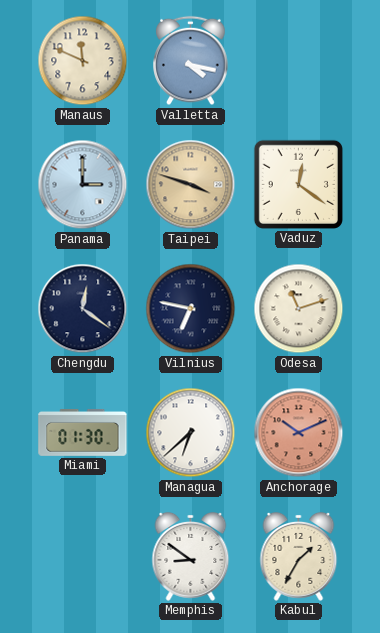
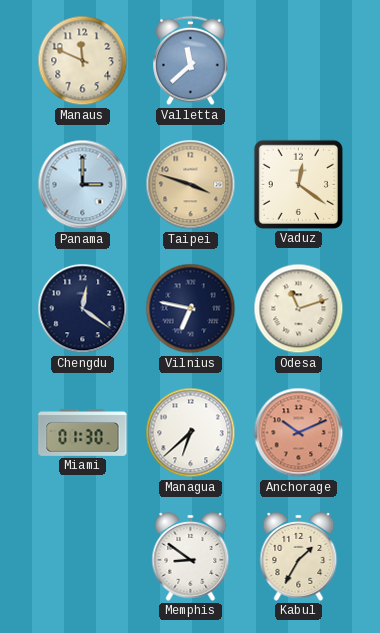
Valletta: 4:17 -> 11:38
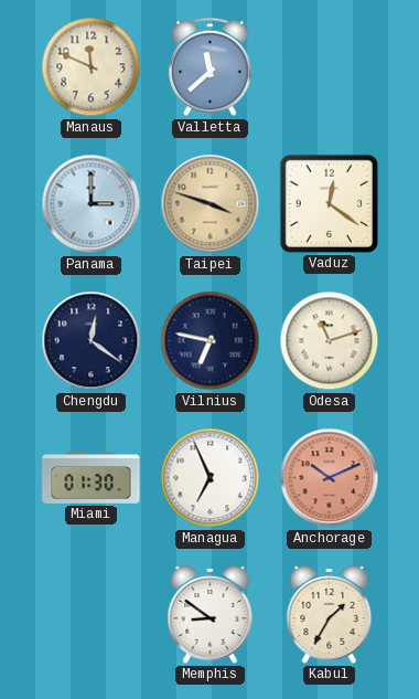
Managua: 6:38 -> 6:56
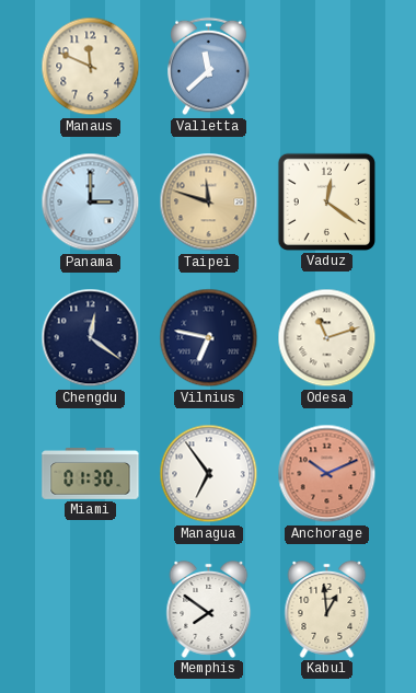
Taipei: 3:48 -> 11:48
Managua: 6:56 -> 6:54
Memphis: 8:51 -> 7:51
Kabul: 1:35 -> 12:59
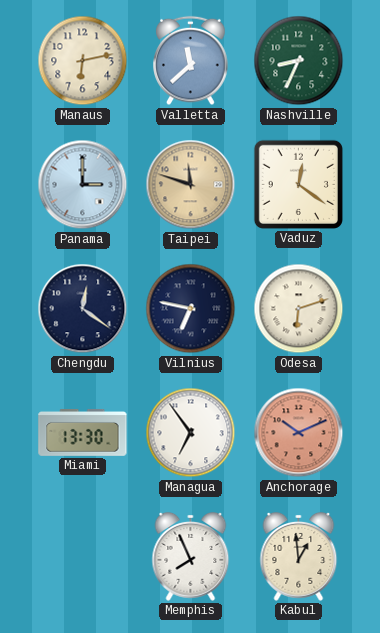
Manaus: 11:49 -> 6:13
Nashville: none -> 8:34
Odesa: 11:12 -> 6:12
Miami: 01:30 -> 13:30
Memphis: 7:51 -> 7:56
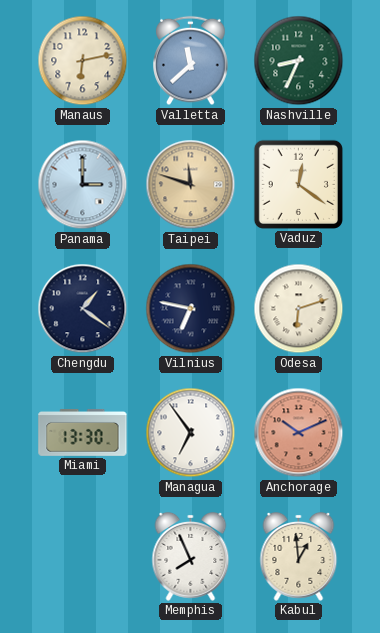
Chengdu: 12:21 -> 1:21
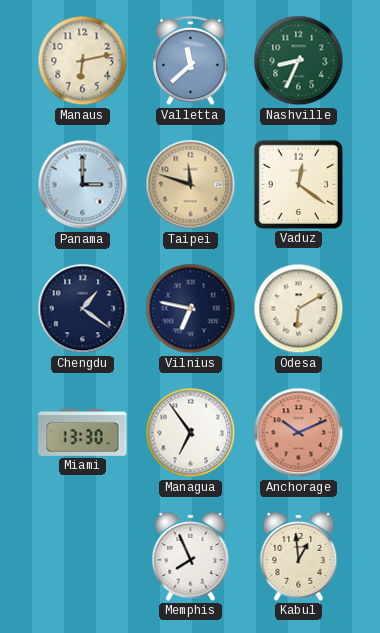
Odesa: 6:12 -> 6:10
